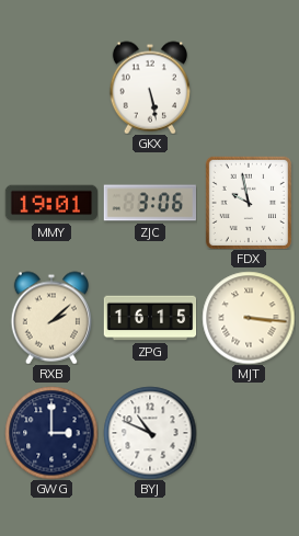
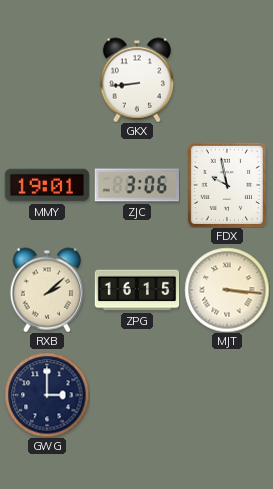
GKX: 5:28 -> 8:44
BYJ: 10:49 -> none
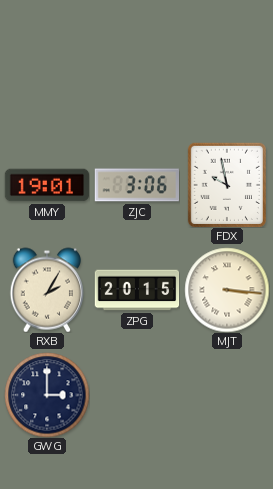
GKX: 8:44 -> none
RXB: 2:08 -> 2:05
ZPG: 16:15 -> 20:15
